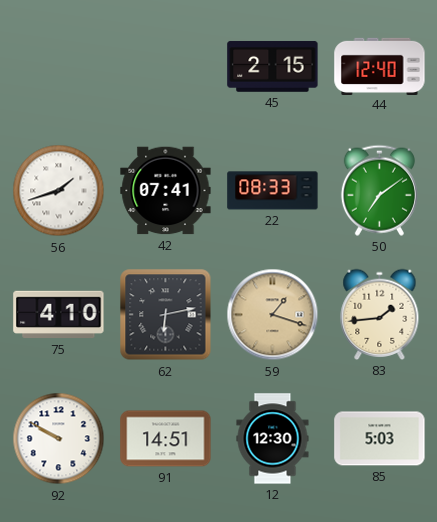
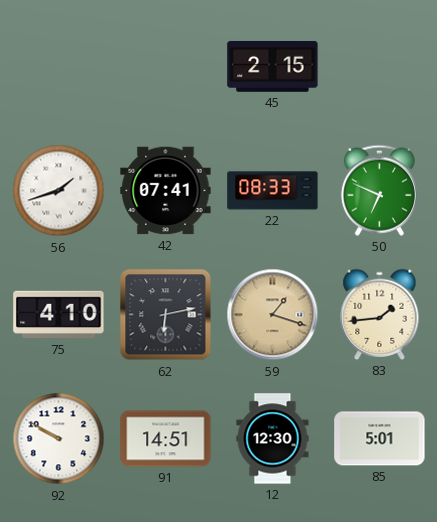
44: 12:40 -> none
50: 7:09 -> 6:49
85: 5:03 -> 5:01
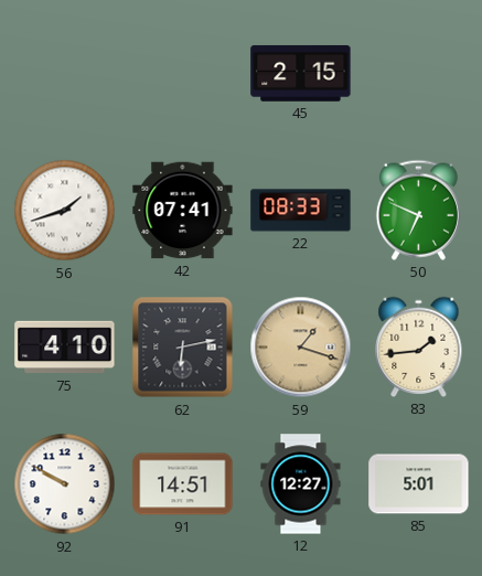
12: 12:30 -> 12:27
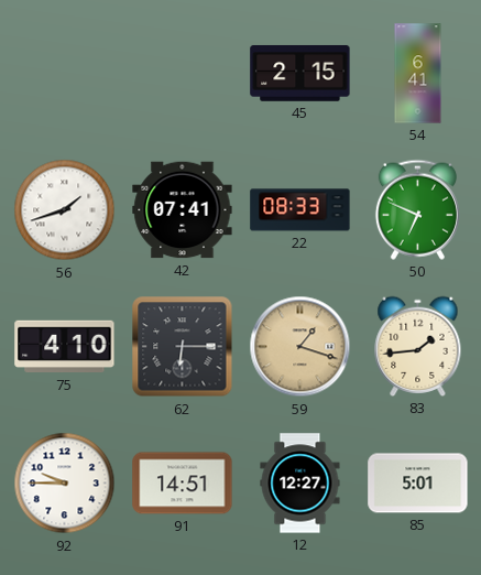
54: none -> 6:41
62: 6:13 -> 6:15
92: 9:50 -> 9:45
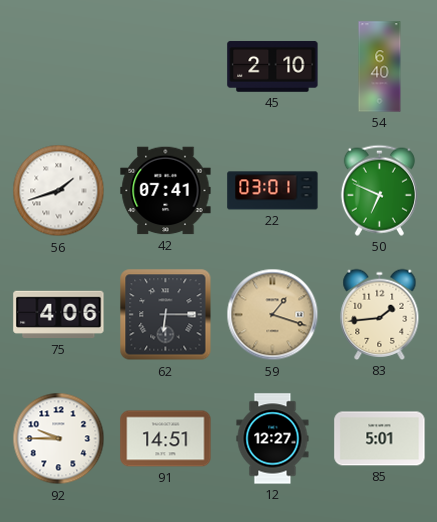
45: 2:15 -> 2:10
54: 6:41 -> 6:40
22: 08:33 -> 03:01
75: 4:10 -> 4:06
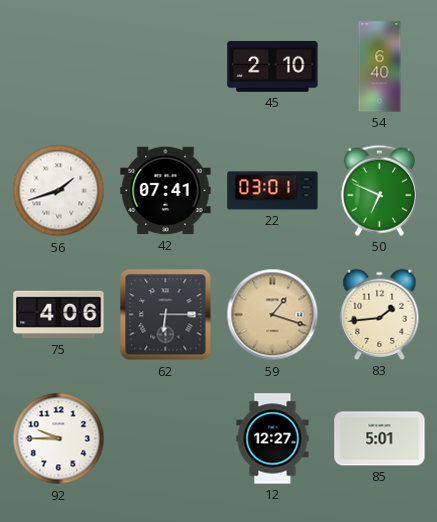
91: 14:51 -> none
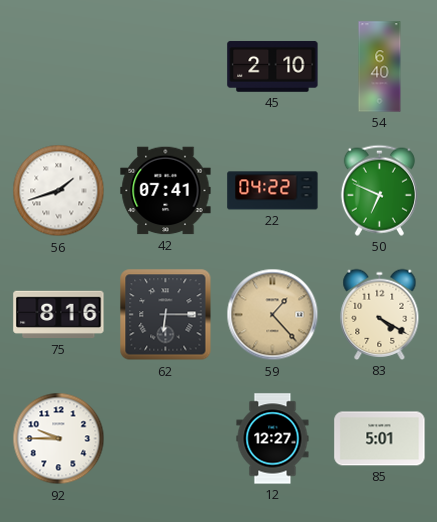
22: 03:01 -> 04:22
75: 4:06 -> 8:16
59: 1:18 -> 1:23
83: 1:44 -> 4:20
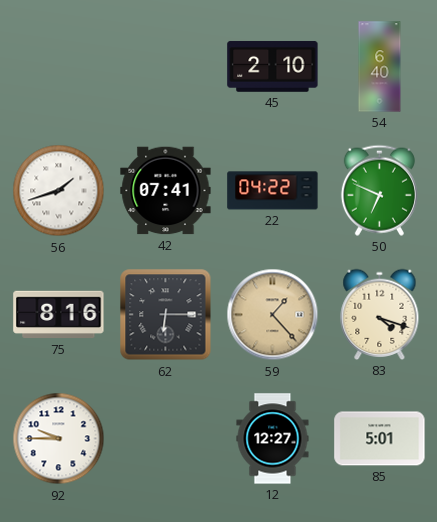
83: 4:20 -> 4:18
